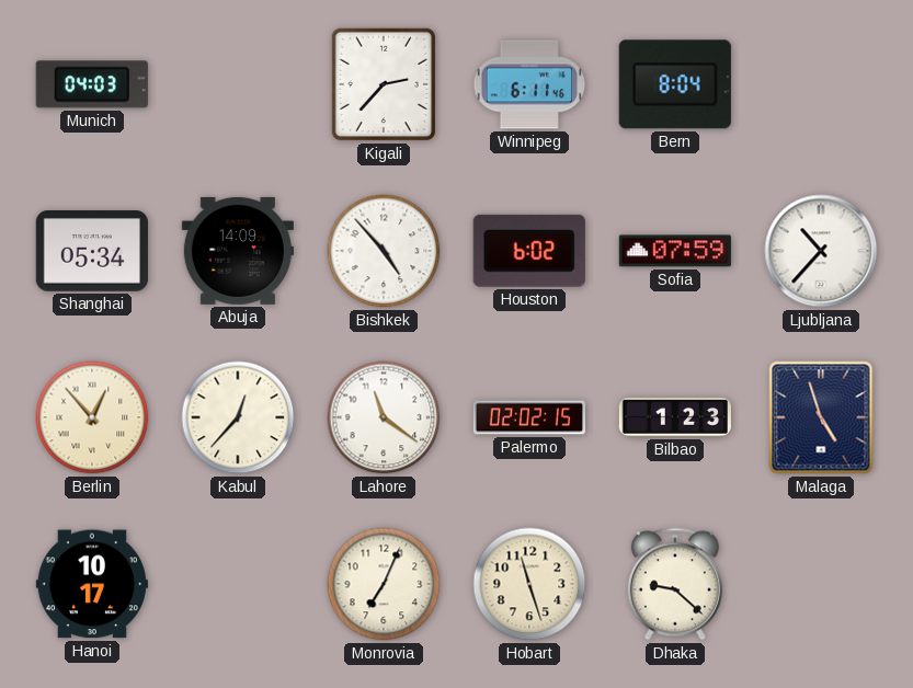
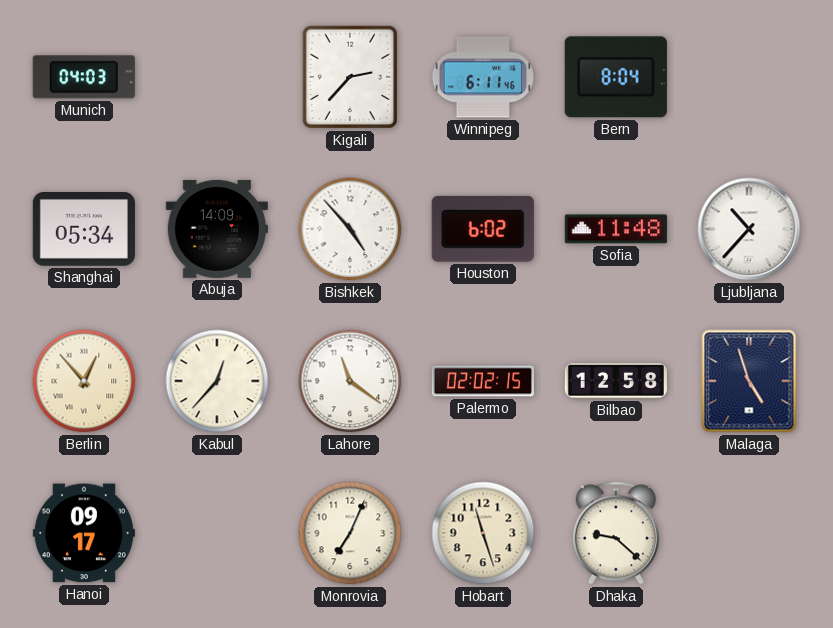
Sofia: 07:59 -> 11:48
Bilbao: 1:23 -> 12:58
Hanoi: 10:17 -> 09:17
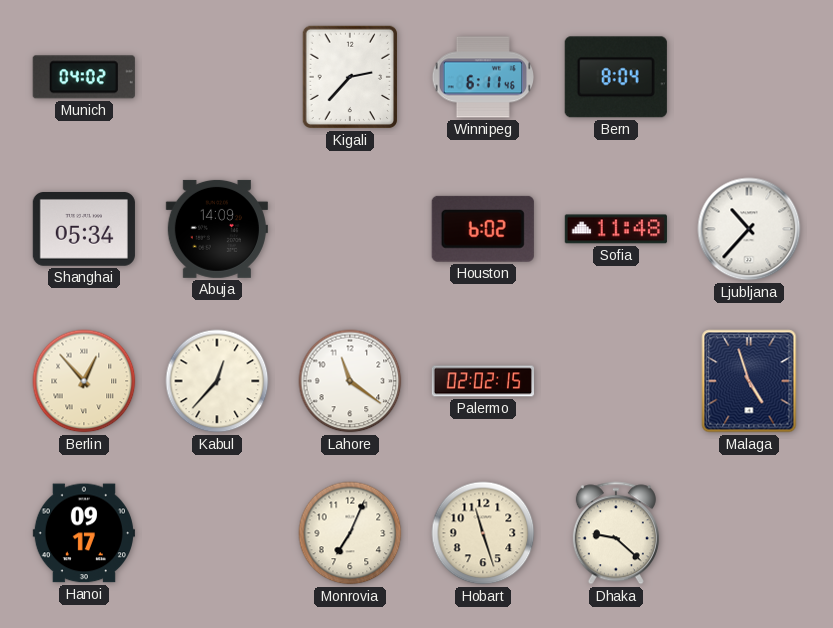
Munich: 04:03 -> 04:02
Bishkek: 4:53 -> none
Bilbao: 12:58 -> none
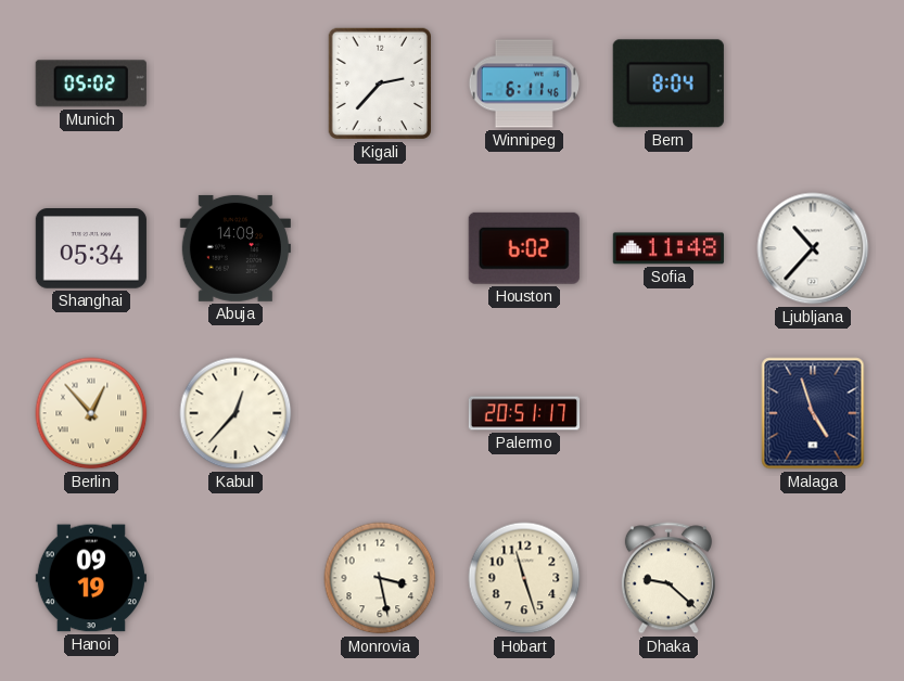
Munich: 04:02 -> 05:02
Lahore: 11:21 -> none
Palermo: 02:02 -> 20:51
Hanoi: 09:17 -> 09:19
Monrovia: 7:04 -> 3:28
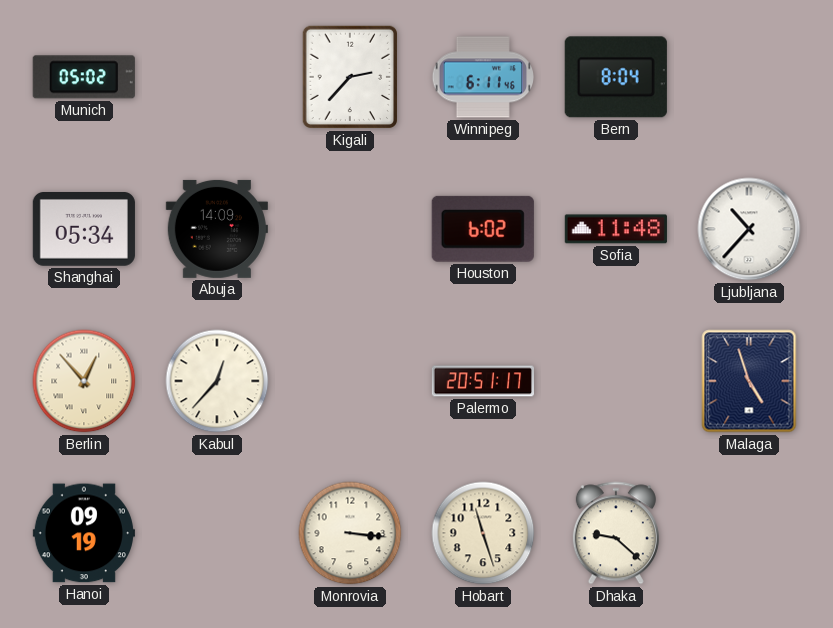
Monrovia: 3:28 -> 3:16
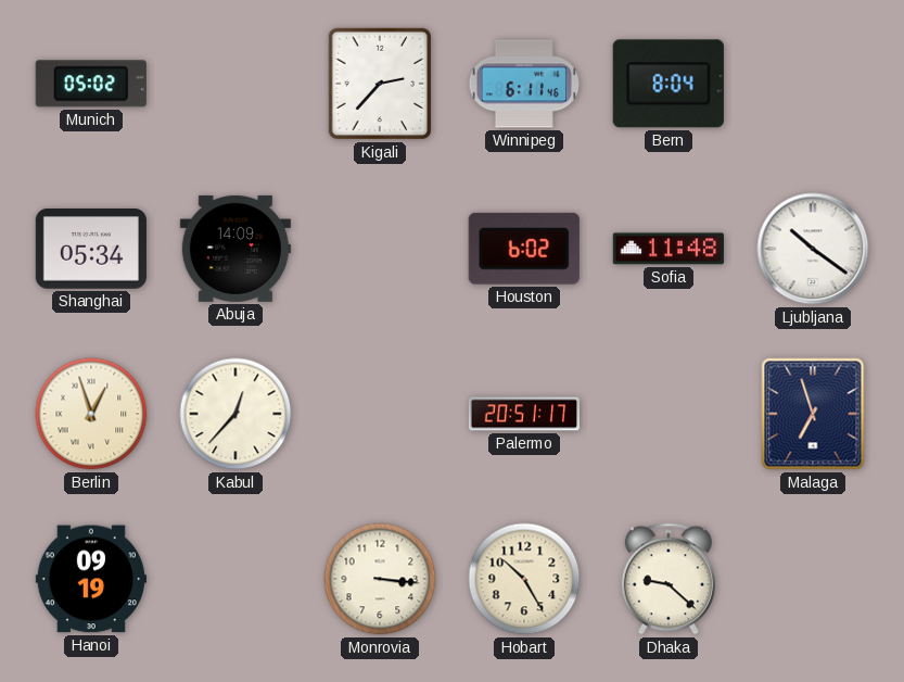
Ljubljana: 10:37 -> 10:21
Berlin: 12:53 -> 12:57
Malaga: 4:57 -> 6:57
Hobart: 11:27 -> 10:25
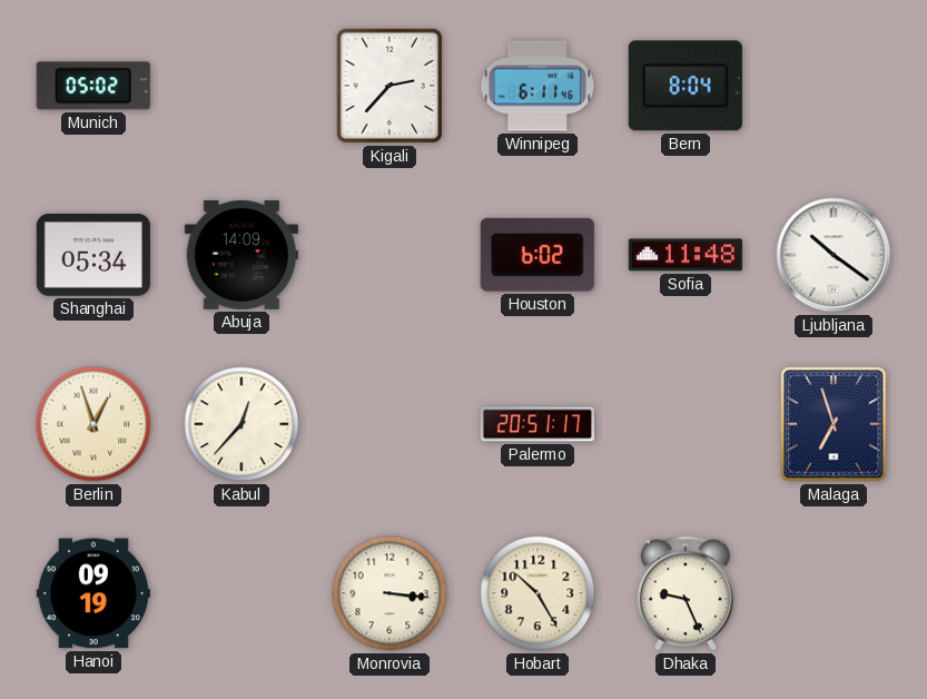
Dhaka: 9:22 -> 9:26
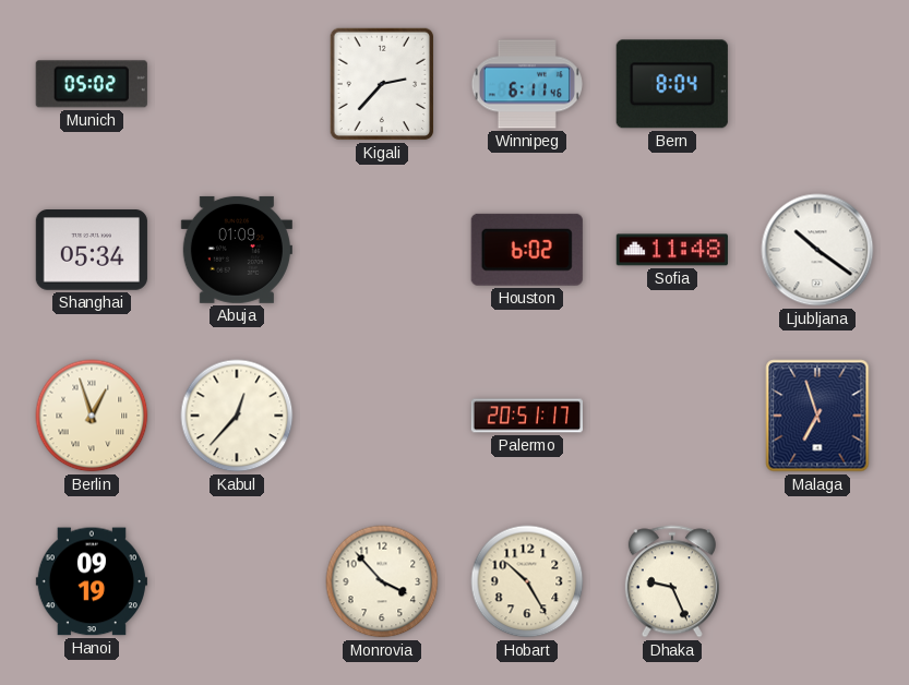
Abuja: 14:09 -> 01:09
Monrovia: 3:16 -> 3:53
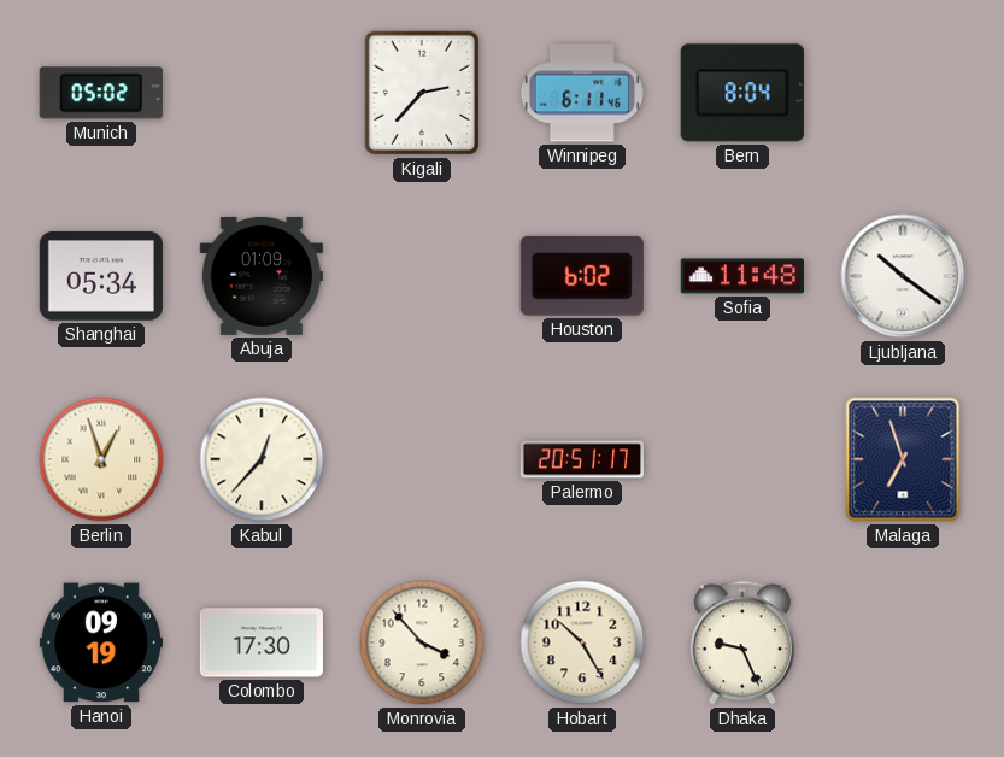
Colombo: none -> 17:30
